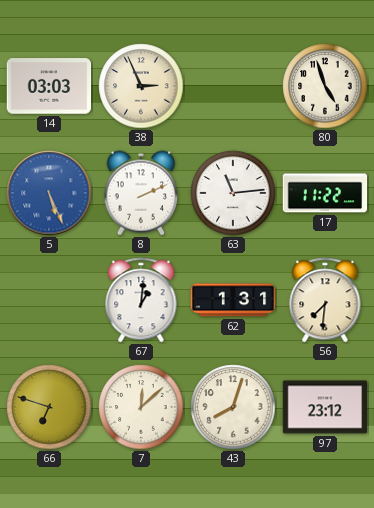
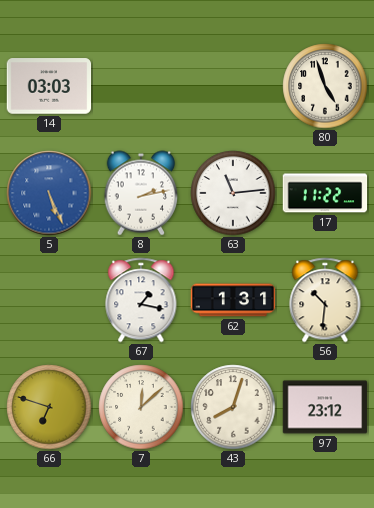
38: 2:56 -> none
8: 2:11 -> 2:13
67: 1:01 -> 1:17
56: 7:31 -> 10:31
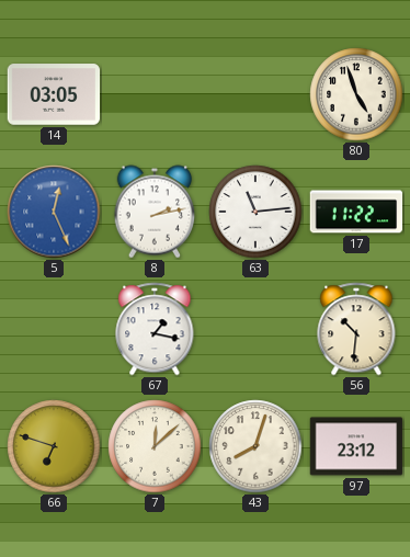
14: 03:03 -> 03:05
5: 5:26 -> 12:26
62: 1:31 -> none
